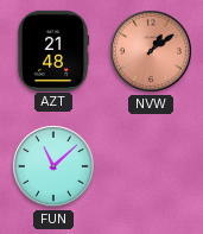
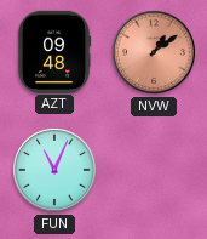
AZT: 21:48 -> 09:48
FUN: 11:08 -> 11:04
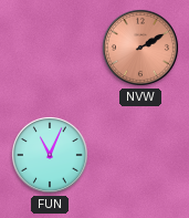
AZT: 09:48 -> none
NVW: 1:09 -> 2:10
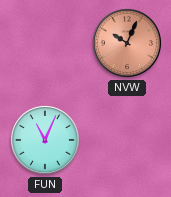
NVW: 2:10 -> 10:04
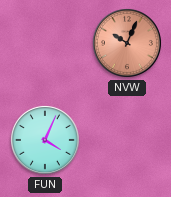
FUN: 11:04 -> 4:04
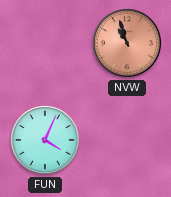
NVW: 10:04 -> 10:57
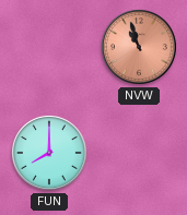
FUN: 4:04 -> 8:00
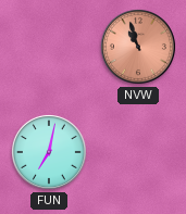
FUN: 8:00 -> 7:02
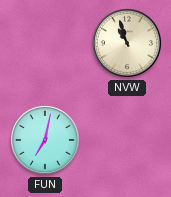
NVW dial: salmon -> cream
